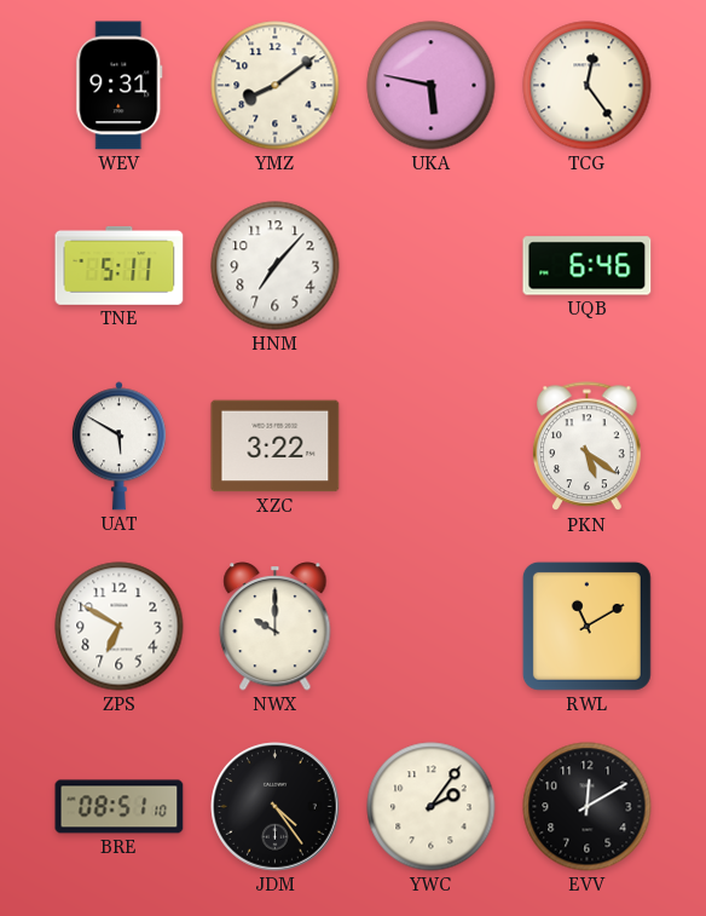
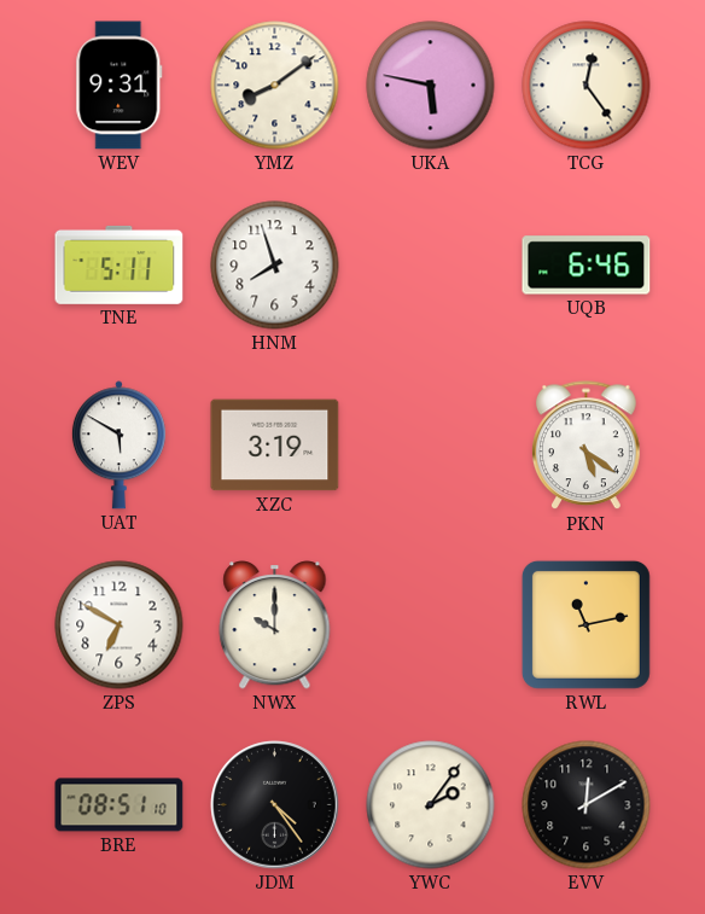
HNM: 7:07 -> 7:57
XZC: 3:22 -> 3:19
RWL: 11:10 -> 11:13
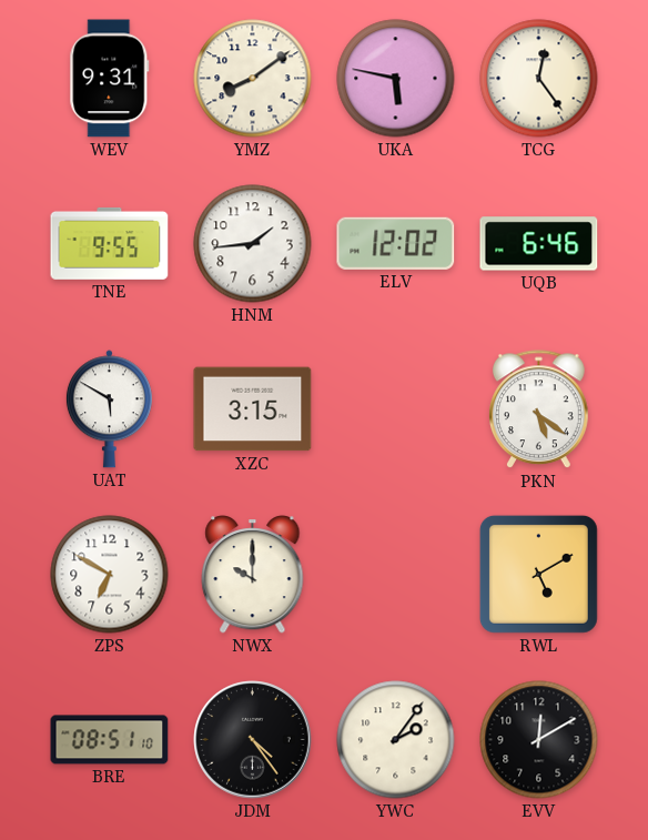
TNE: 5:11 -> 9:55
HNM: 7:57 -> 1:44
ELV: none -> 12:02
XZC: 3:19 -> 3:15
RWL: 11:13 -> 5:10
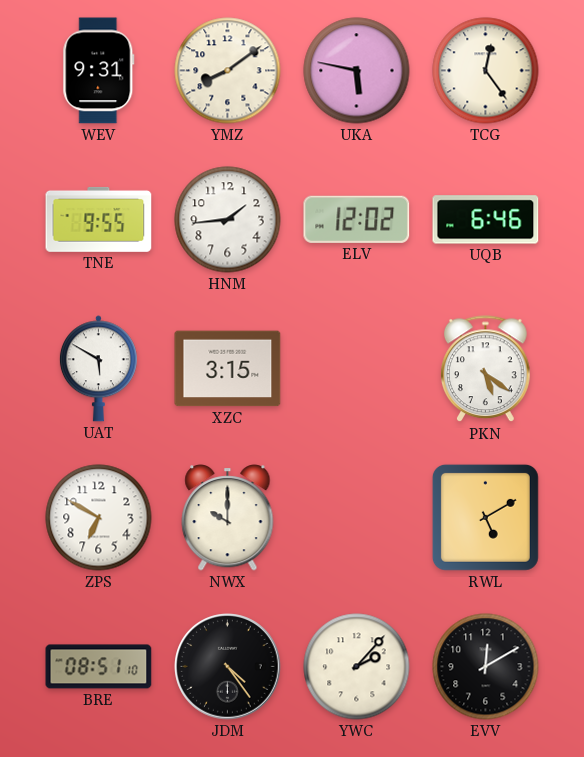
YWC: 2:06 -> 2:07
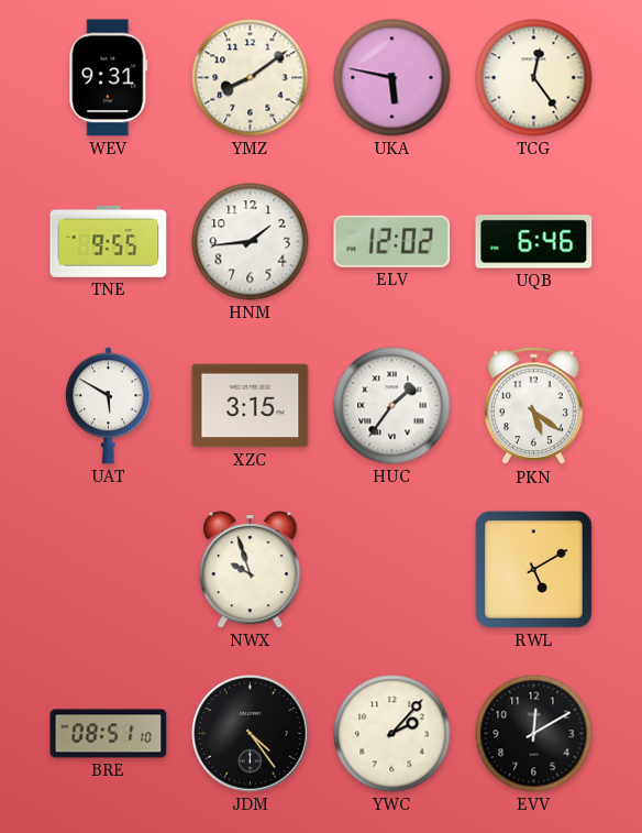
HUC: none -> 1:36
ZPS: 6:50 -> none
NWX: 10:00 -> 9:57
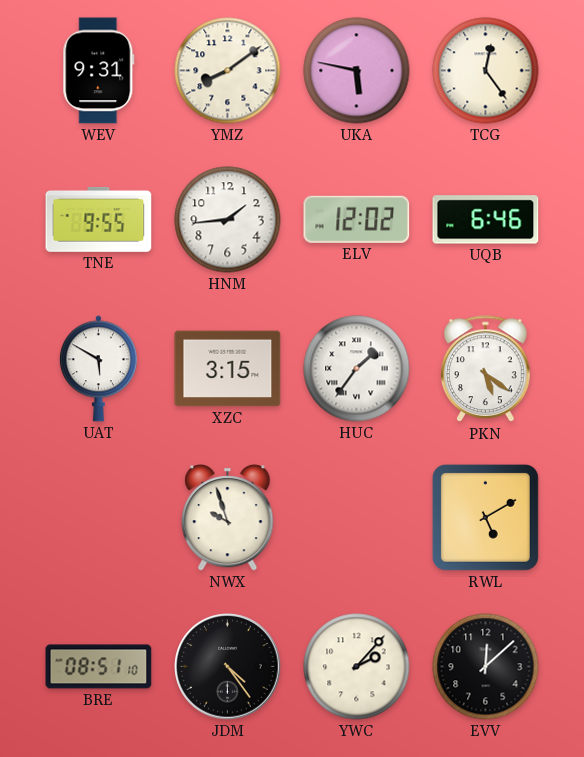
EVV: 12:10 -> 12:08
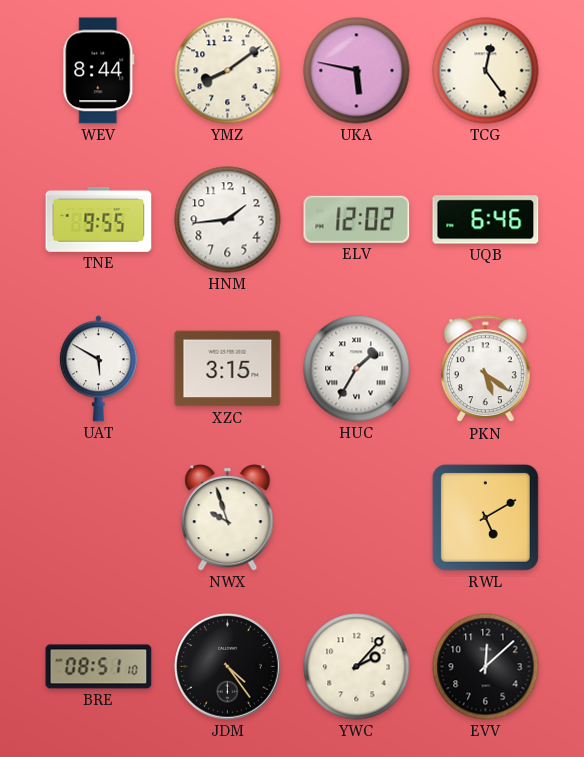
WEV: 9:31 -> 8:44
HUC: 1:36 -> 1:35
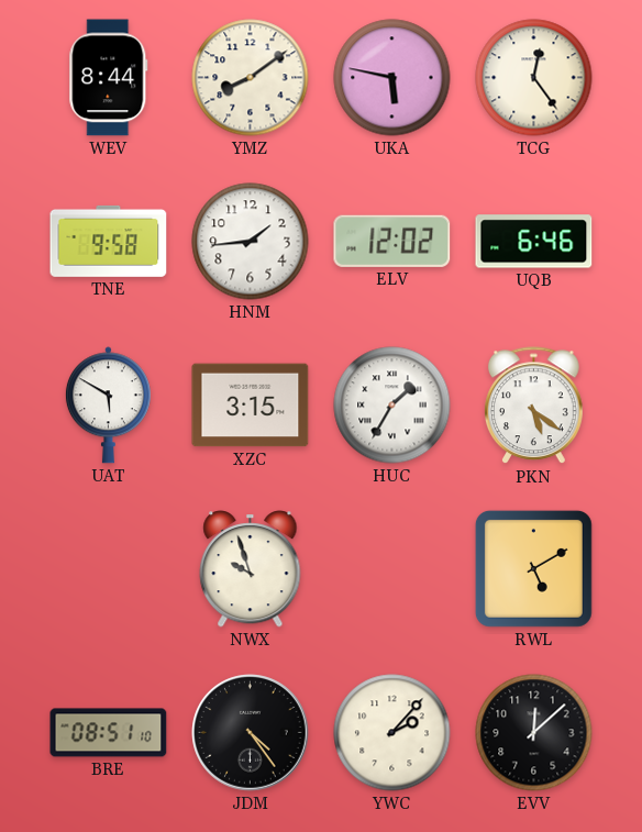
TNE: 9:55 -> 9:58
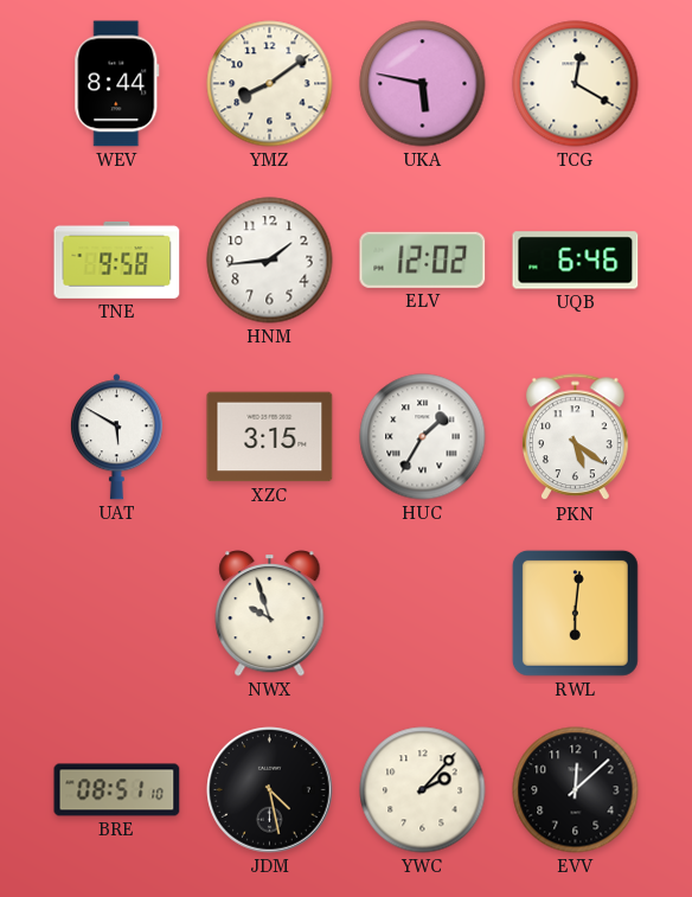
TCG: 12:24 -> 12:20
RWL: 5:10 -> 6:01
JDM: 4:24 -> 4:28
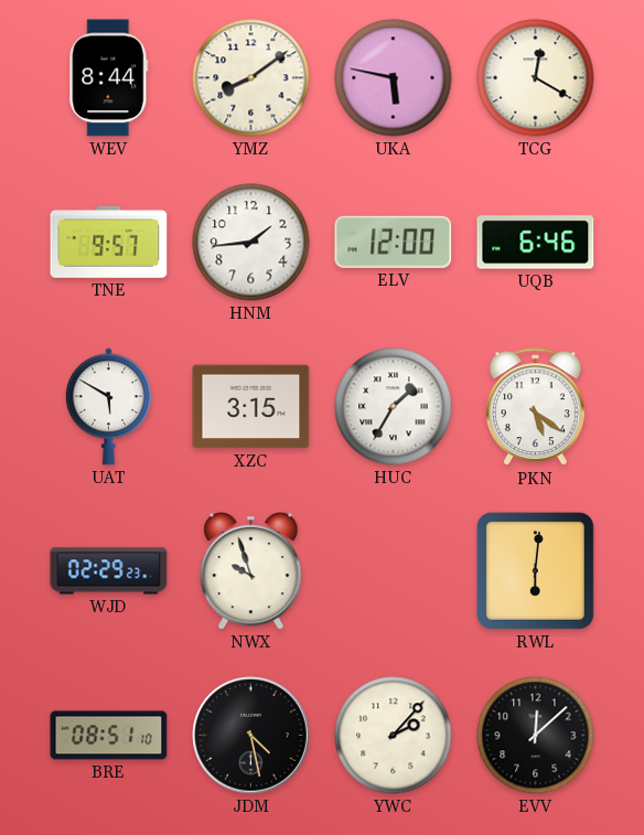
TNE: 9:58 -> 9:57
ELV: 12:02 -> 12:00
WJD: none -> 02:29
